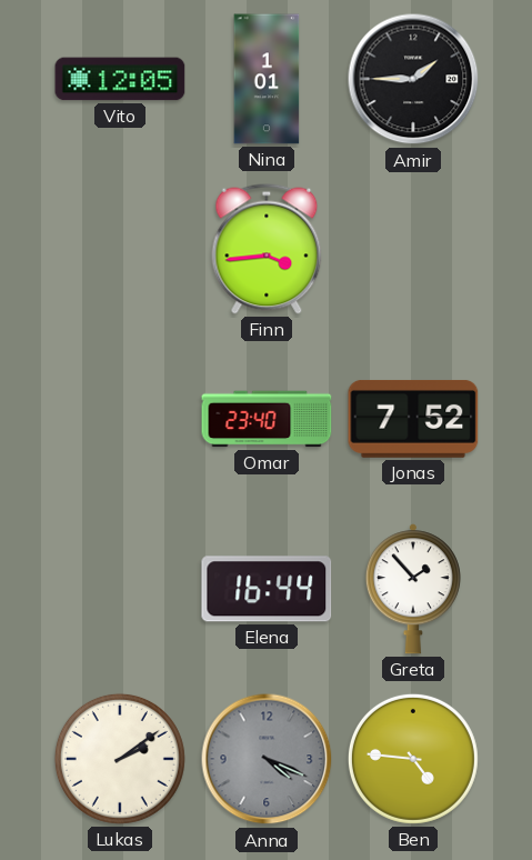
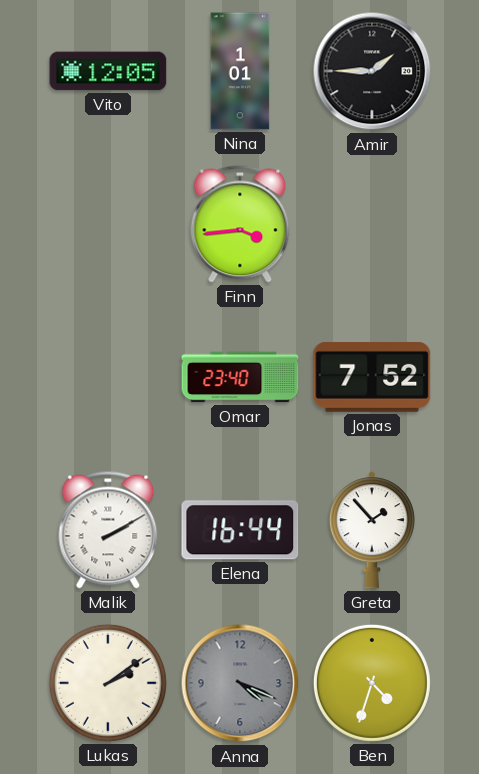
Malik: none -> 2:10
Ben: 4:46 -> 4:33
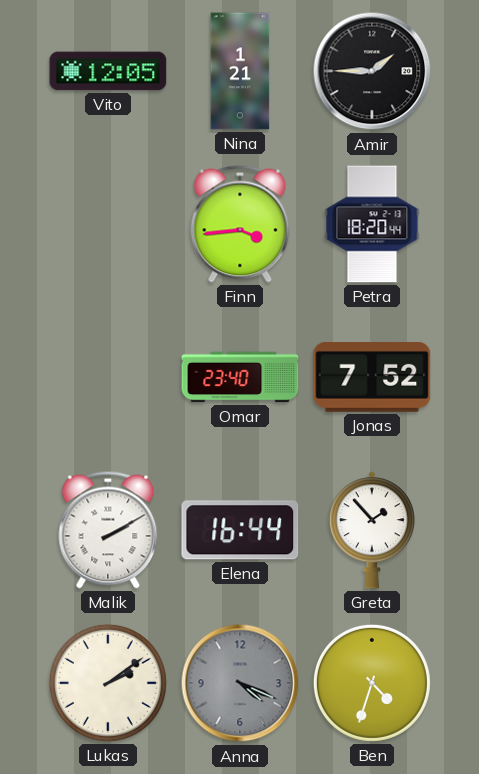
Nina: 1:01 -> 1:21
Petra: none -> 18:20
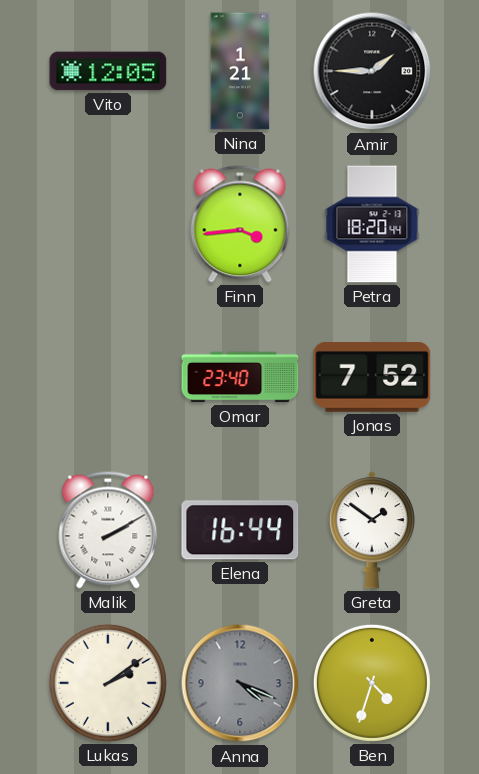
Greta: 1:53 -> 1:51
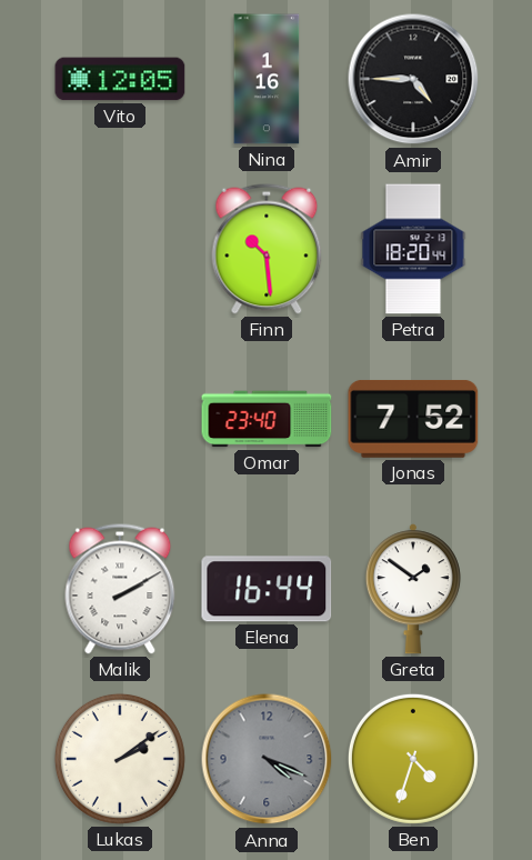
Nina: 1:21 -> 1:16
Amir: 1:45 -> 4:45
Finn: 3:44 -> 10:29
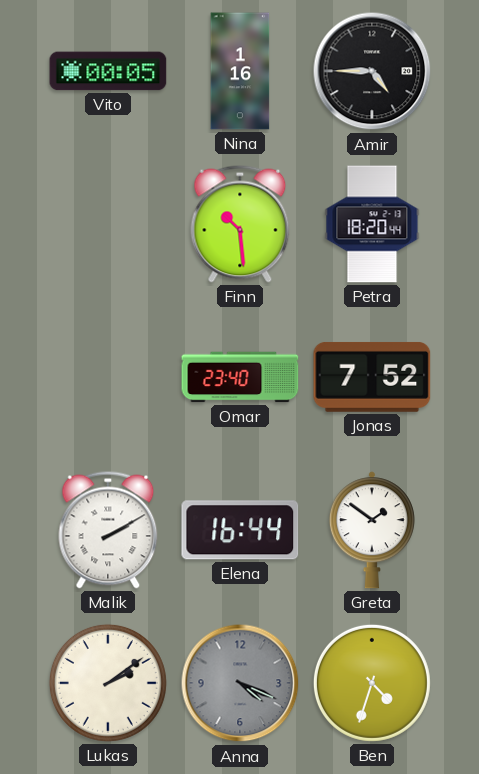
Vito: 12:05 -> 00:05
